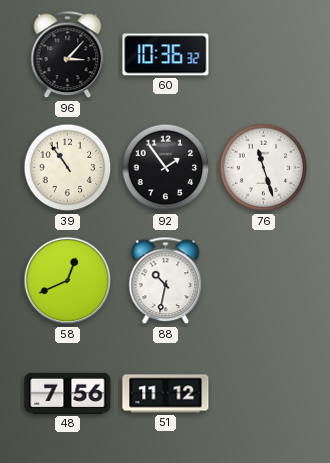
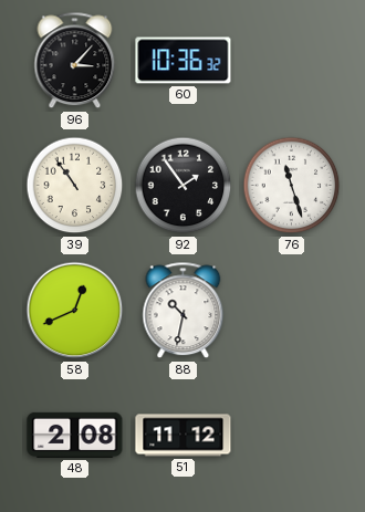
48: 7:56 -> 2:08
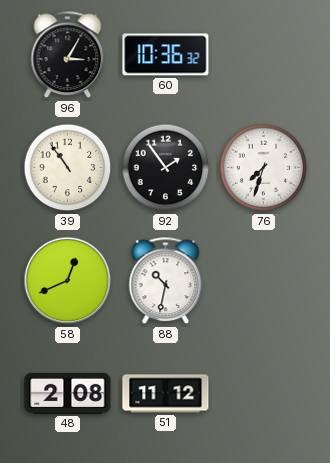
96: 3:07 -> 3:05
76: 11:27 -> 7:33
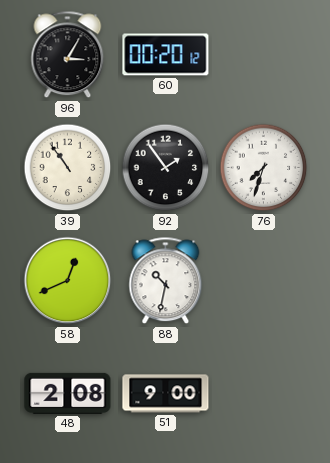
60: 10:36 -> 00:20
51: 11:12 -> 9:00
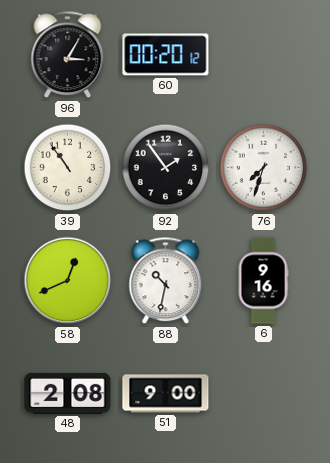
6: none -> 9:16
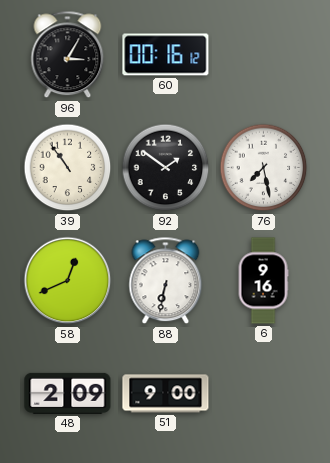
60: 00:20 -> 00:16
92: 1:54 -> 1:51
76: 7:33 -> 7:28
88: 10:32 -> 6:32
48: 2:08 -> 2:09
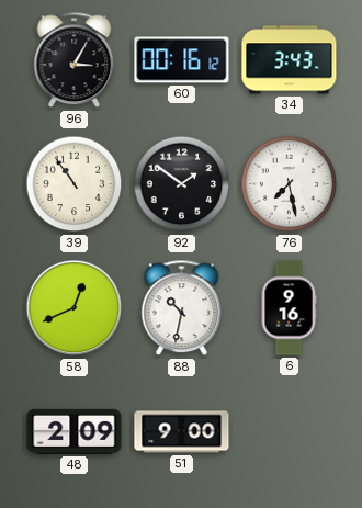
34: none -> 3:43
88: 6:32 -> 10:32
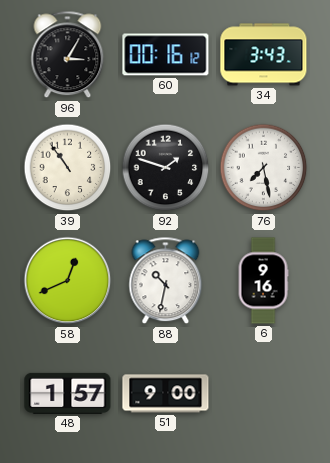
92: 1:51 -> 1:48
48: 2:09 -> 1:57
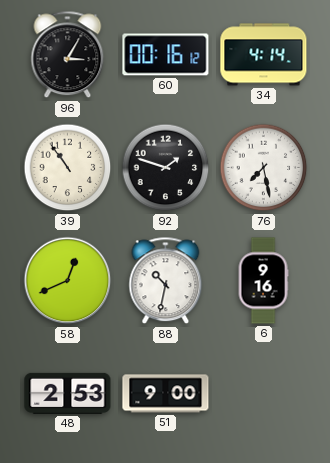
34: 3:43 -> 4:14
48: 1:57 -> 2:53
